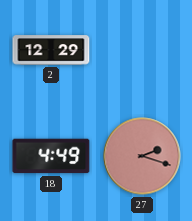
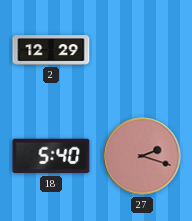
18: 4:49 -> 5:40
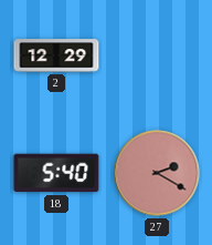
27: 2:18 -> 2:20
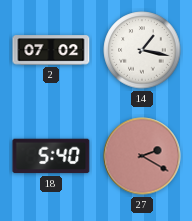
2: 12:29 -> 07:02
14: none -> 1:17
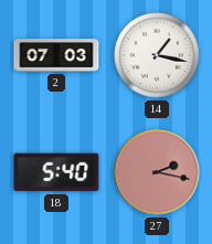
2: 07:02 -> 07:03
27: 2:20 -> 2:17
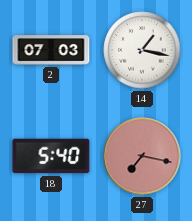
27: 2:17 -> 7:17
